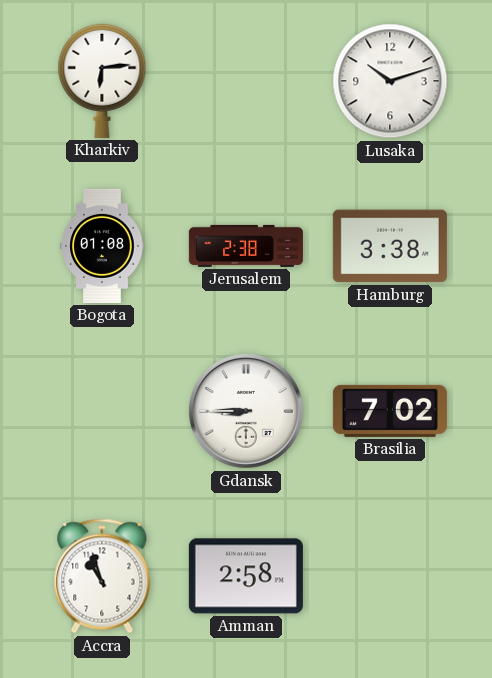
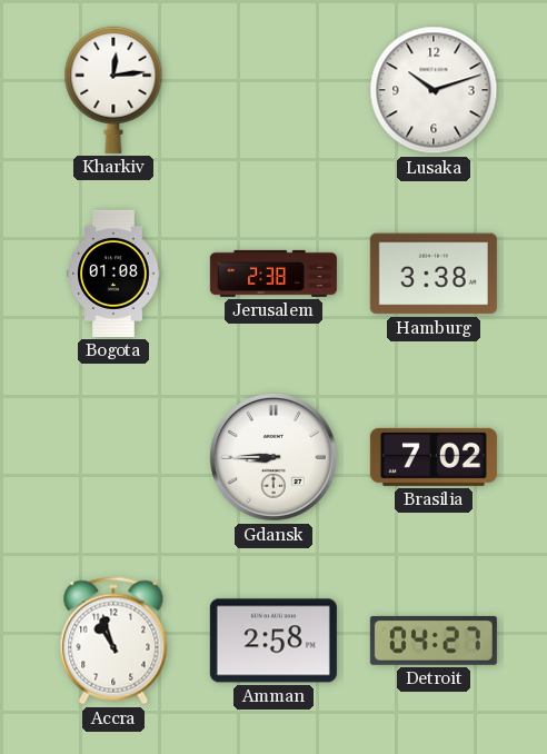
Kharkiv: 6:14 -> 12:14
Detroit: none -> 04:27
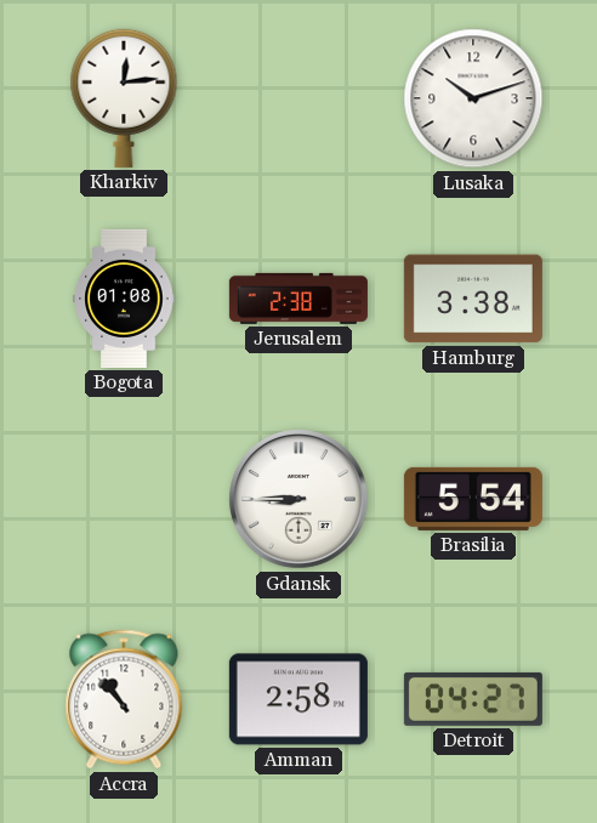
Brasilia: 7:02 -> 5:54
Accra: 10:57 -> 10:53
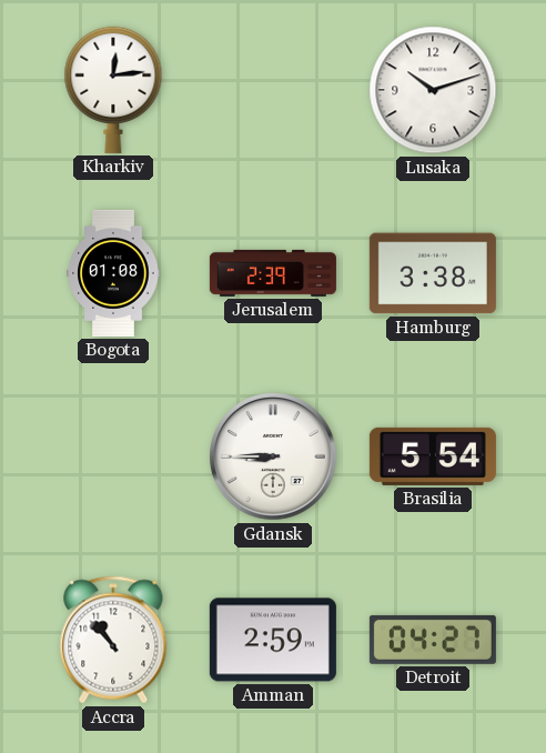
Jerusalem: 2:38 -> 2:39
Amman: 2:58 -> 2:59
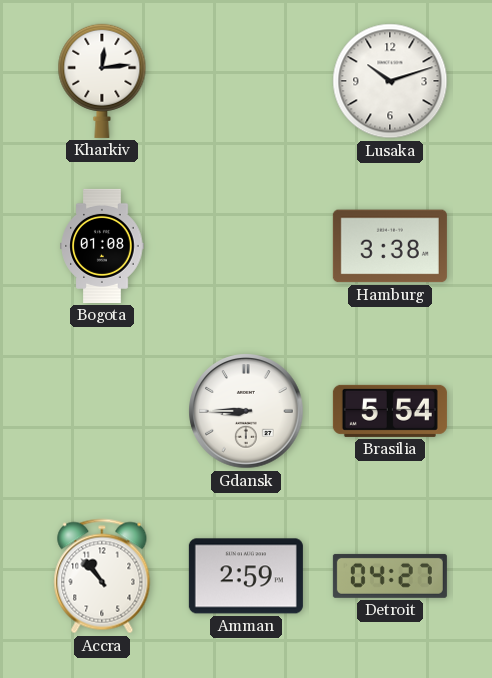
Jerusalem: 2:39 -> none
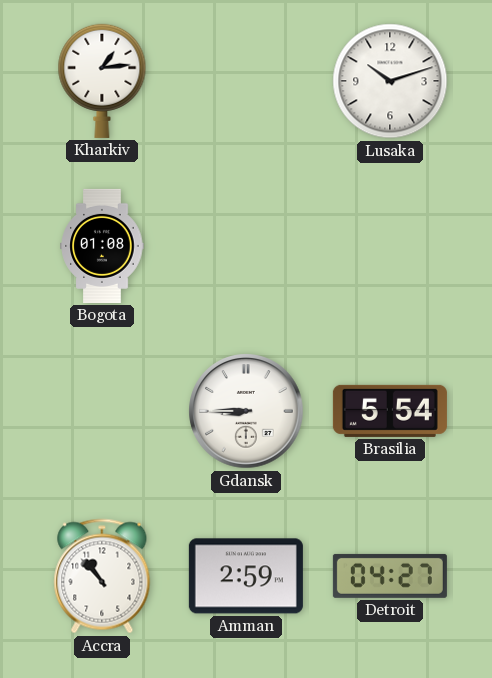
Kharkiv: 12:14 -> 1:14
Hamburg: 3:38 -> none
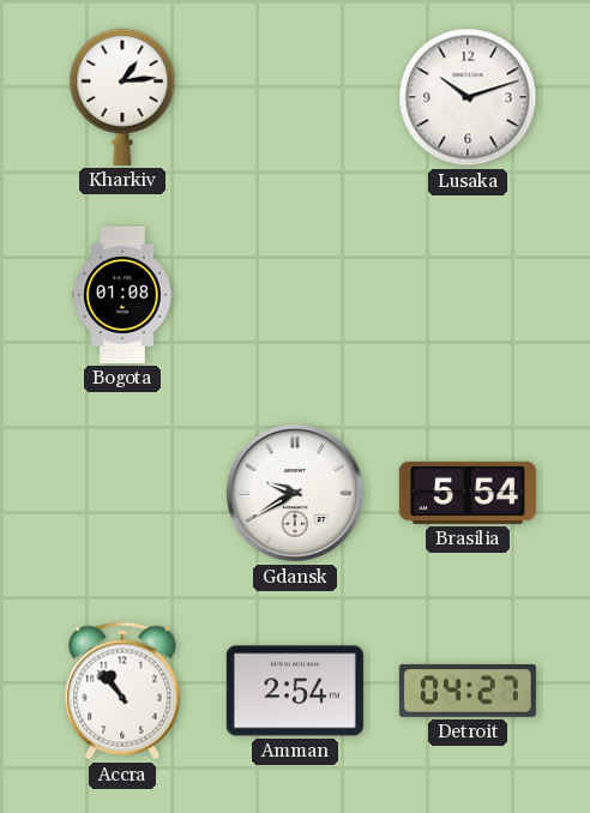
Gdansk: 8:45 -> 9:40
Amman: 2:59 -> 2:54
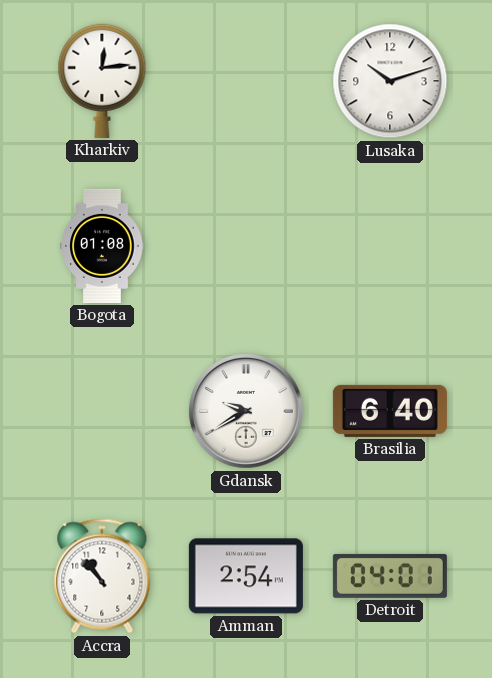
Kharkiv: 1:14 -> 12:14
Brasilia: 5:54 -> 6:40
Detroit: 04:27 -> 04:01
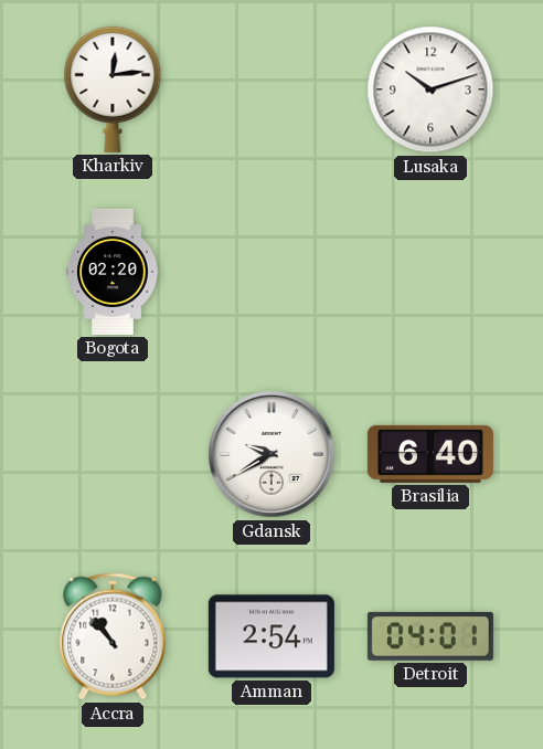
Bogota: 01:08 -> 02:20
